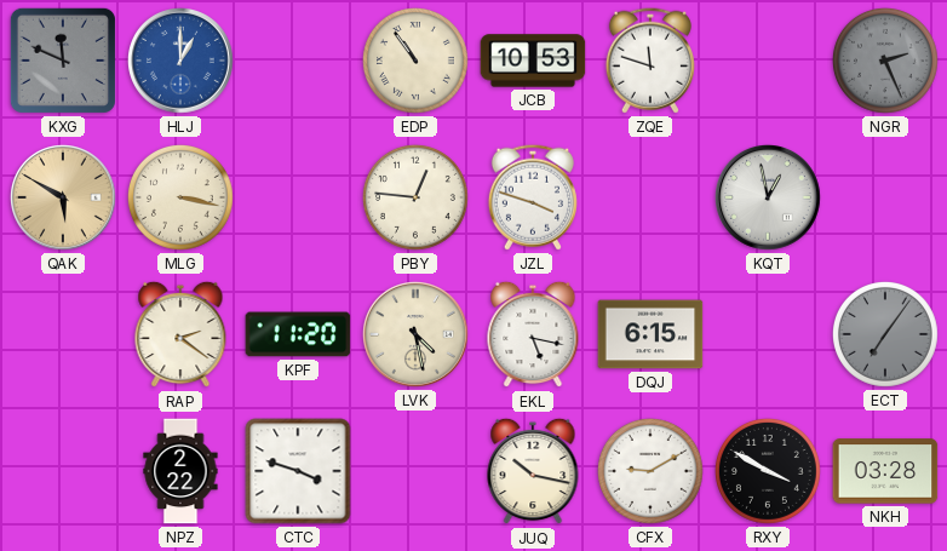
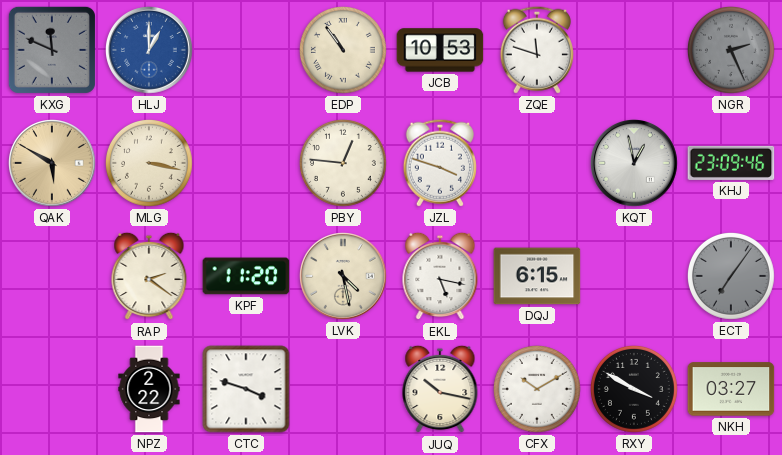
KHJ: none -> 23:09
CFX: 9:10 -> 10:10
NKH: 03:28 -> 03:27
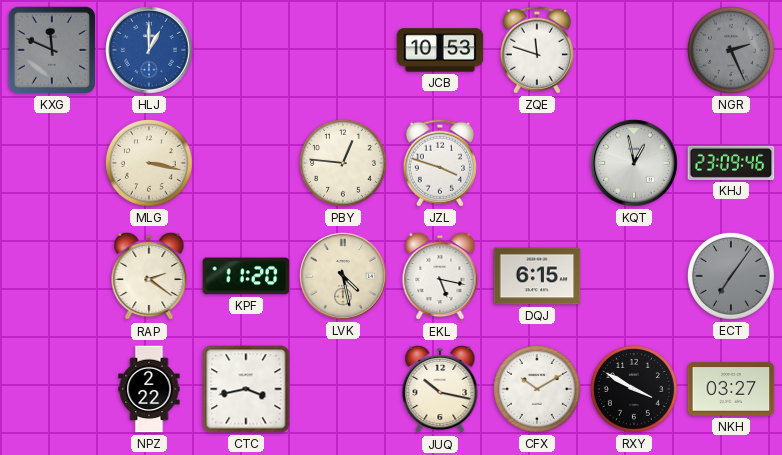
EDP: 10:54 -> none
QAK: 5:50 -> none
CTC: 3:48 -> 3:43
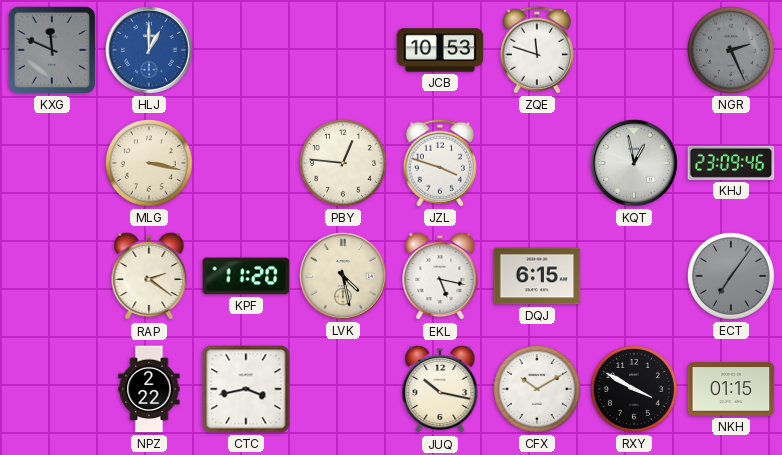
NKH: 03:27 -> 01:15
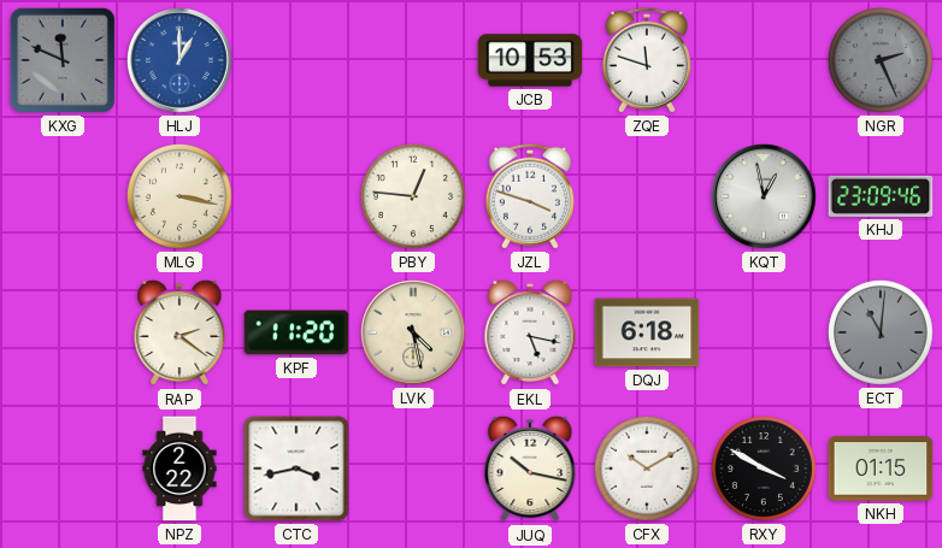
DQJ: 6:15 -> 6:18
ECT: 7:06 -> 11:01
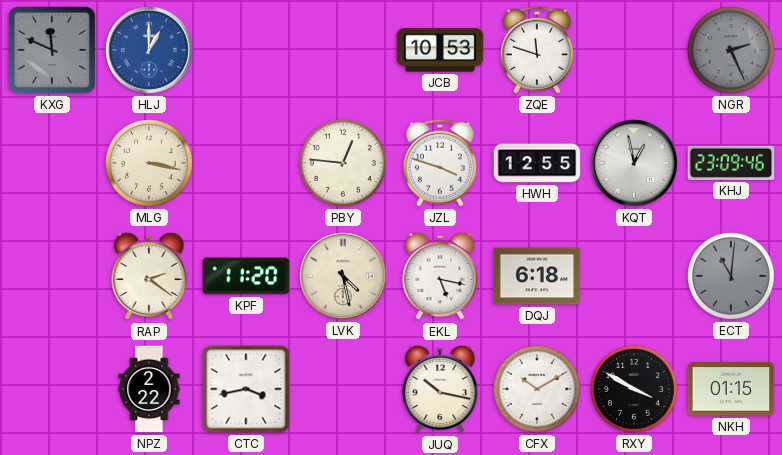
HWH: none -> 12:55
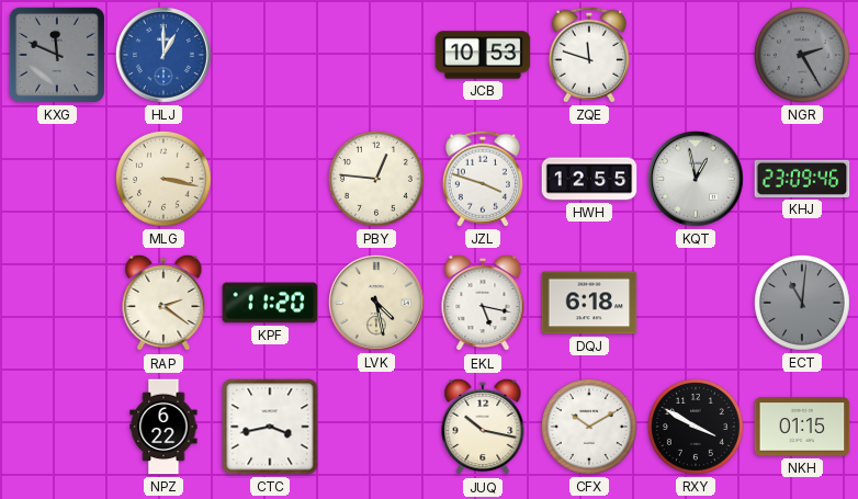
NGR: 2:26 -> 2:25
NPZ: 2:22 -> 6:22
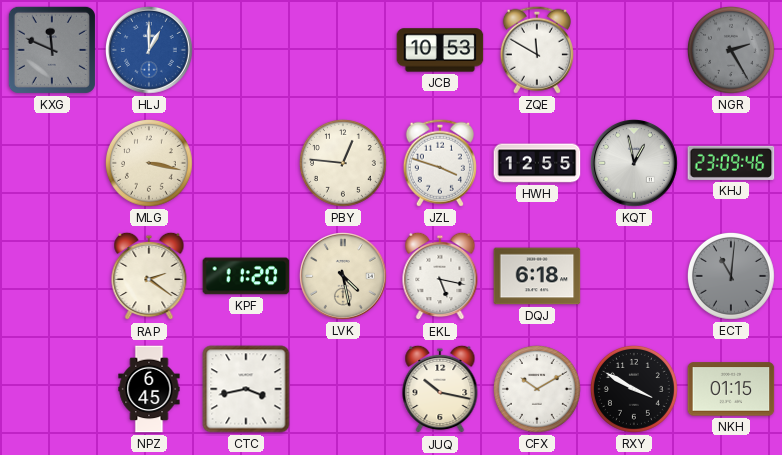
ZQE: 11:48 -> 11:50
NPZ: 6:22 -> 6:45
